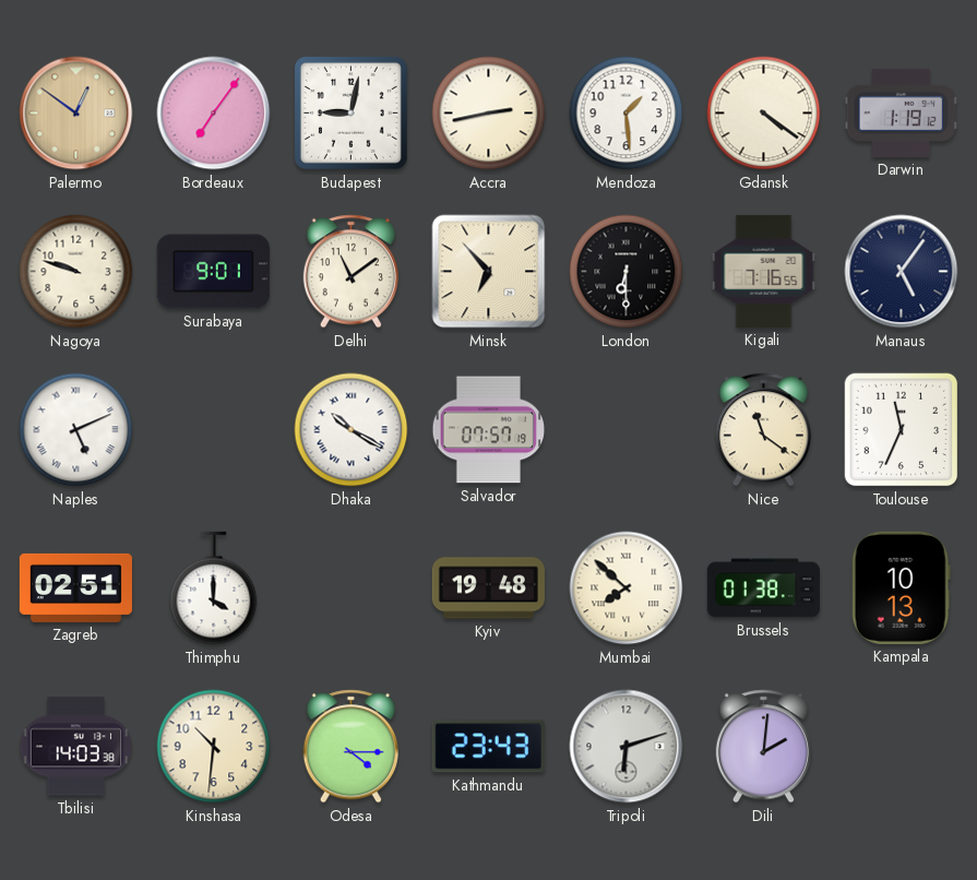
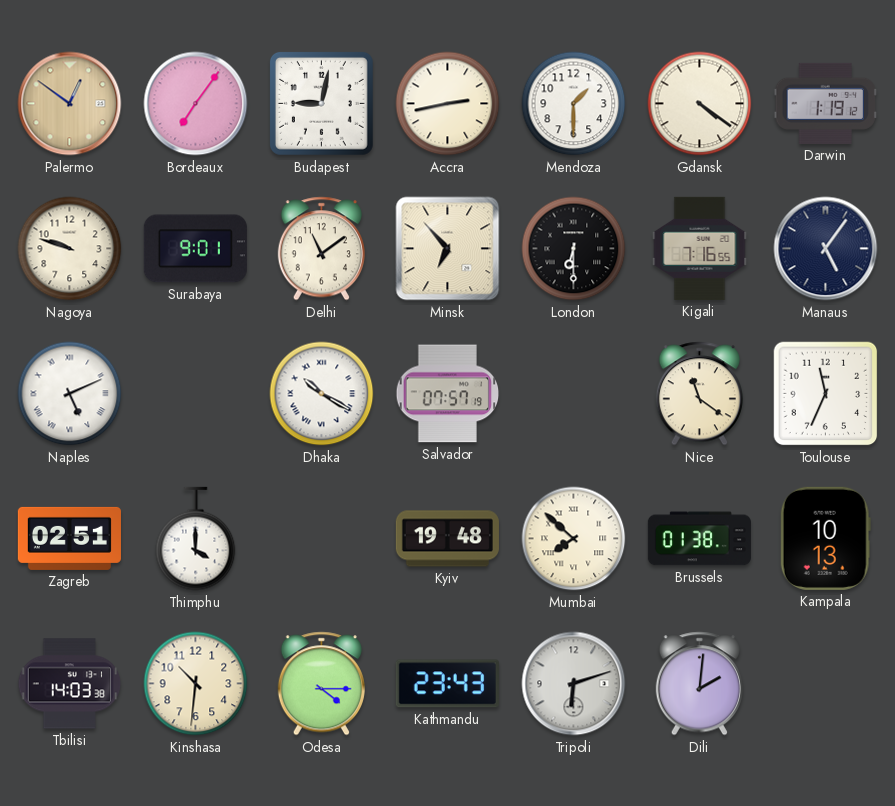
Mendoza: 1:29 -> 1:30
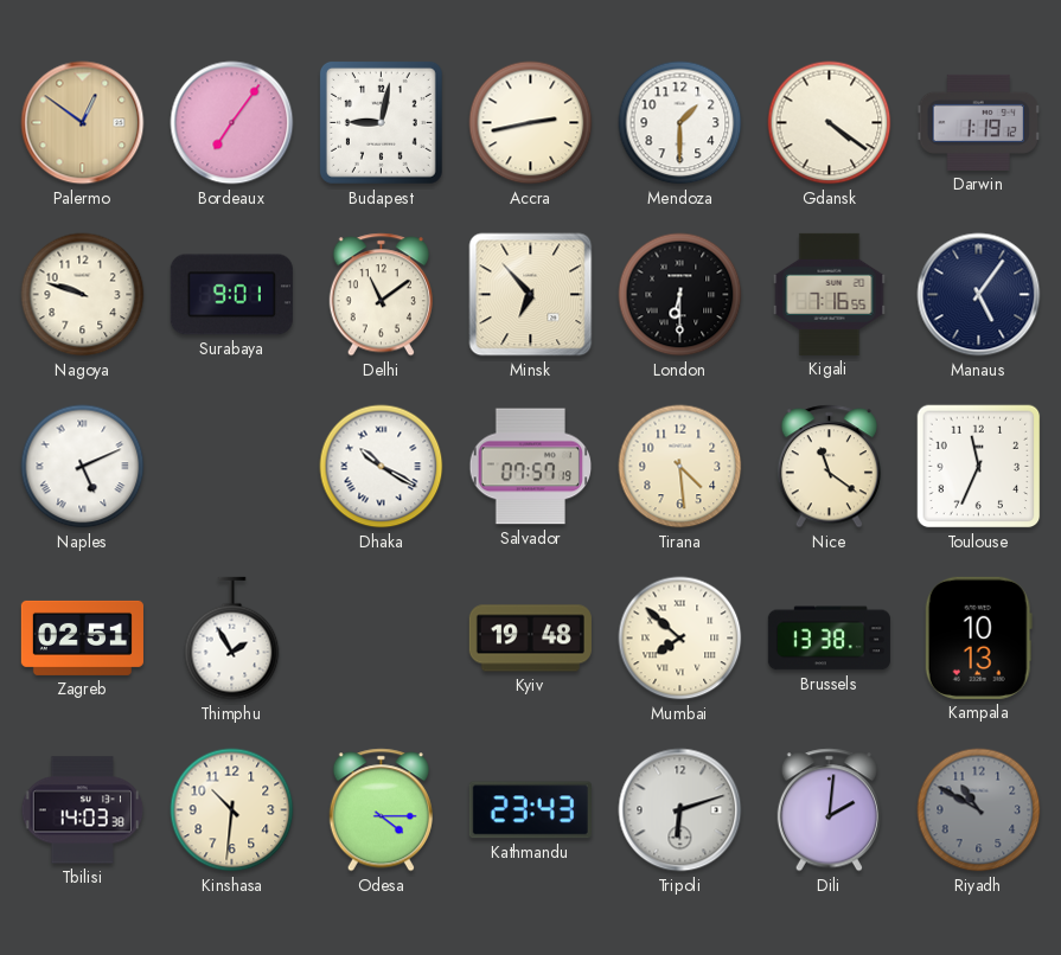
Tirana: none -> 4:29
Thimphu: 4:00 -> 1:55
Brussels: 01:38 -> 13:38
Riyadh: none -> 10:50
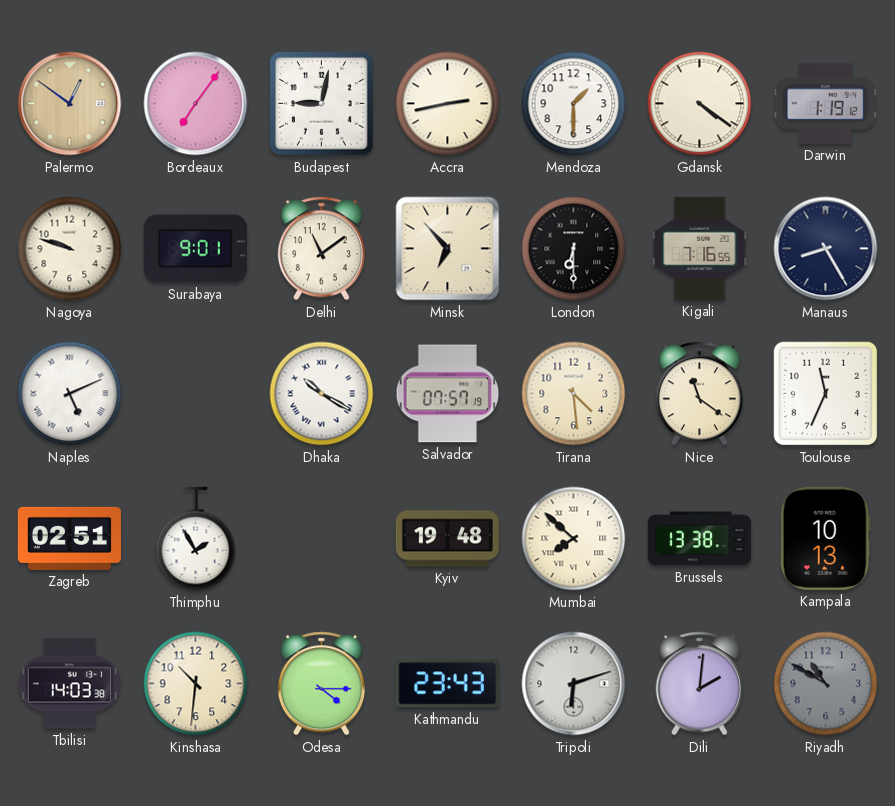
Manaus: 5:06 -> 8:25
